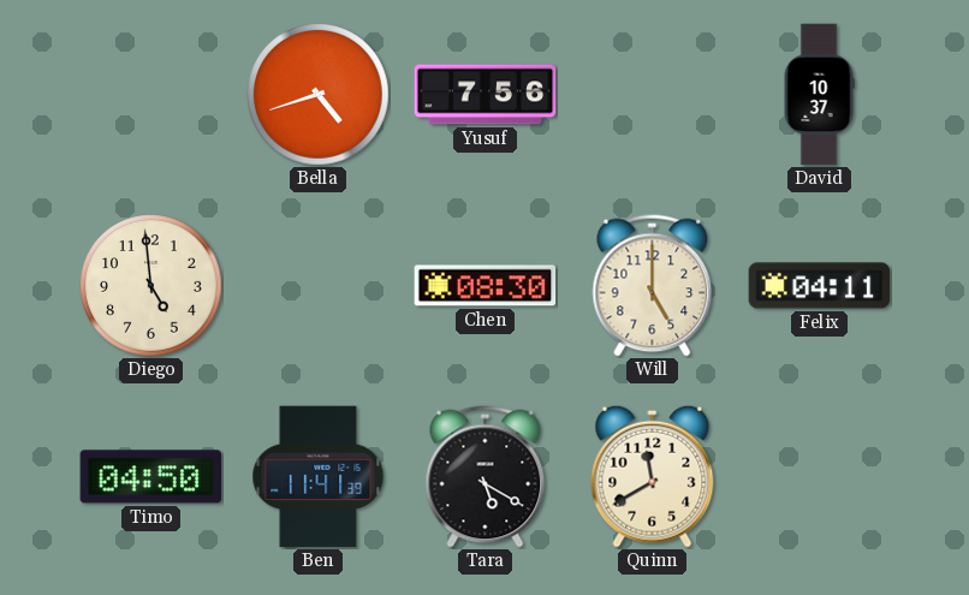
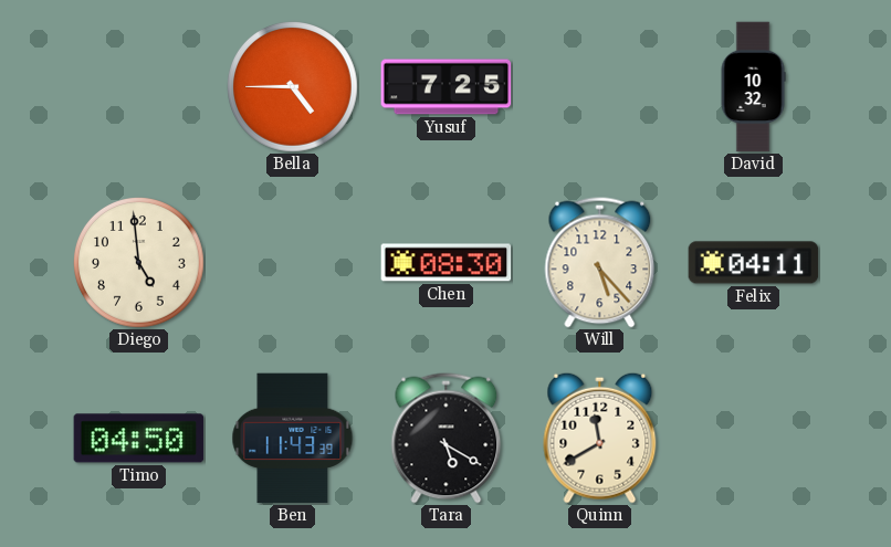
Bella: 4:42 -> 4:45
Yusuf: 7:56 -> 7:25
David: 10:37 -> 10:32
Will: 5:00 -> 5:23
Ben: 11:41 -> 11:43
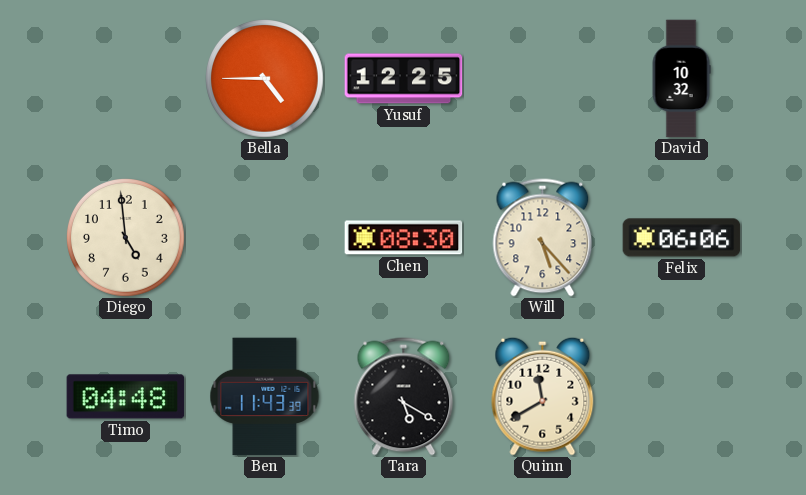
Yusuf: 7:25 -> 12:25
Felix: 04:11 -> 06:06
Timo: 04:50 -> 04:48
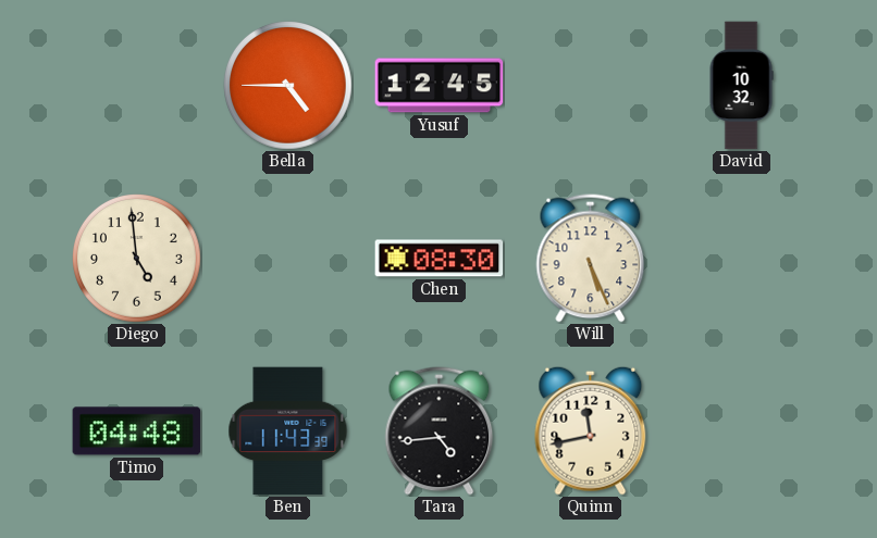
Yusuf: 12:25 -> 12:45
Will: 5:23 -> 5:26
Felix: 06:06 -> none
Tara: 5:20 -> 4:44
Quinn: 11:40 -> 11:43
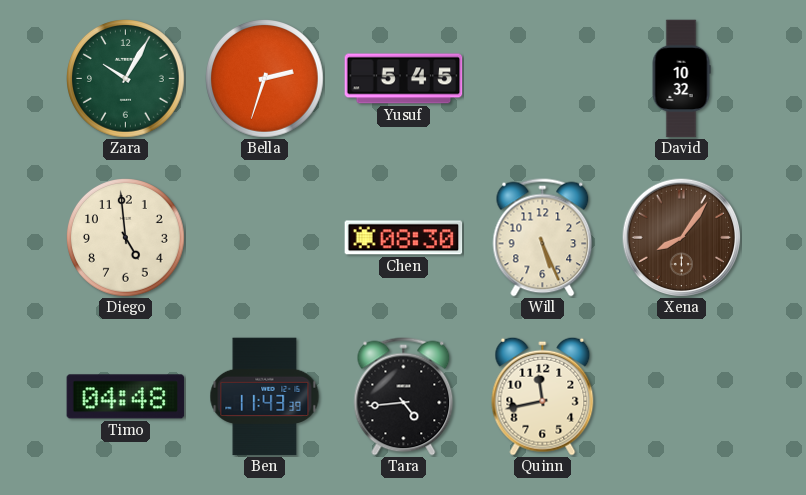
Zara: none -> 10:05
Bella: 4:45 -> 2:33
Yusuf: 12:45 -> 5:45
Xena: none -> 8:06
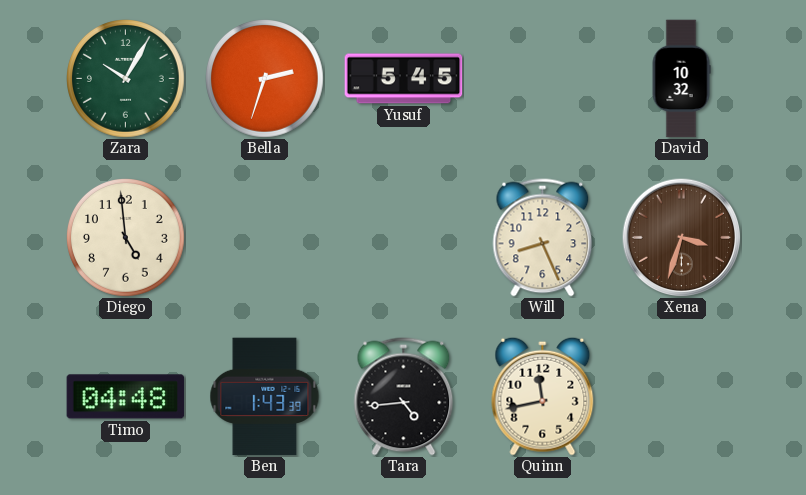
Chen: 08:30 -> none
Will: 5:26 -> 8:26
Xena: 8:06 -> 3:33
Ben: 11:43 -> 1:43
